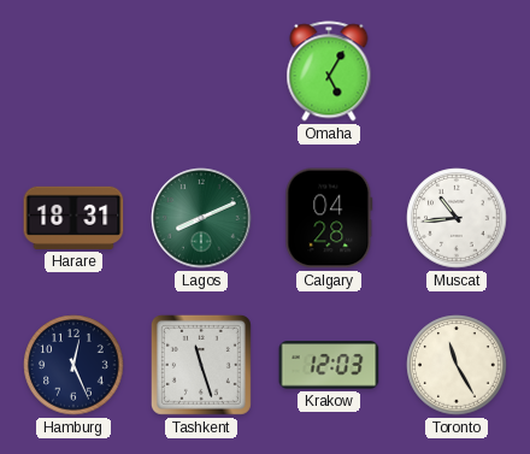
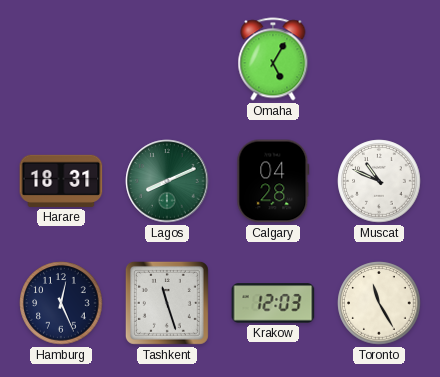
Muscat: 10:44 -> 10:49
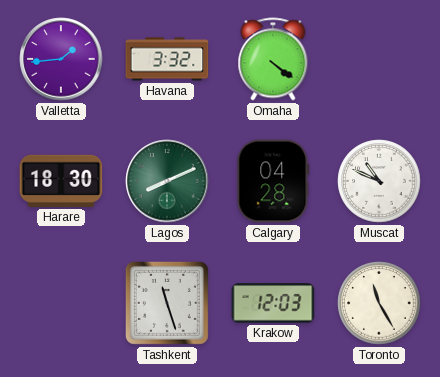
Valletta: none -> 1:44
Havana: none -> 3:32
Omaha: 5:05 -> 4:21
Harare: 18:31 -> 18:30
Hamburg: 12:26 -> none
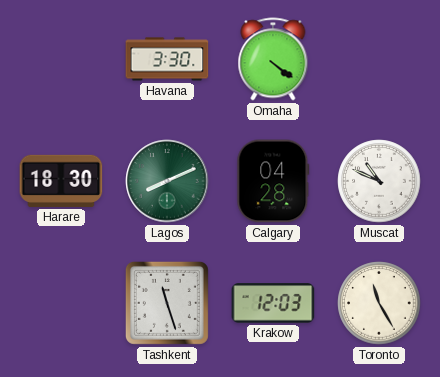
Valletta: 1:44 -> none
Havana: 3:32 -> 3:30
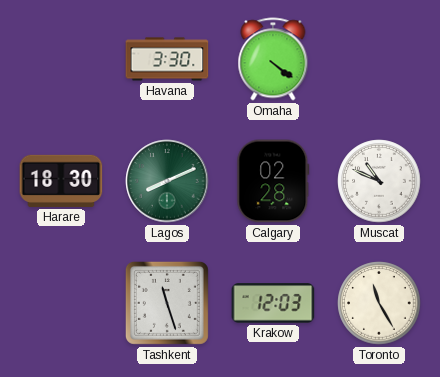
Calgary: 04:28 -> 02:28
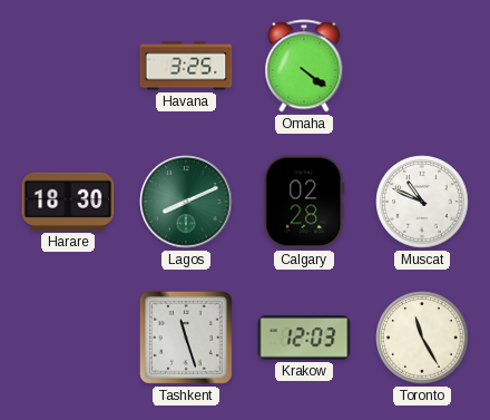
Havana: 3:30 -> 3:25
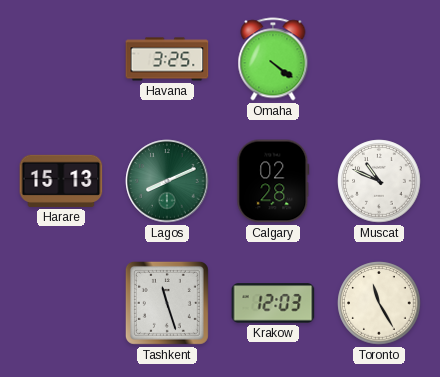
Harare: 18:30 -> 15:13
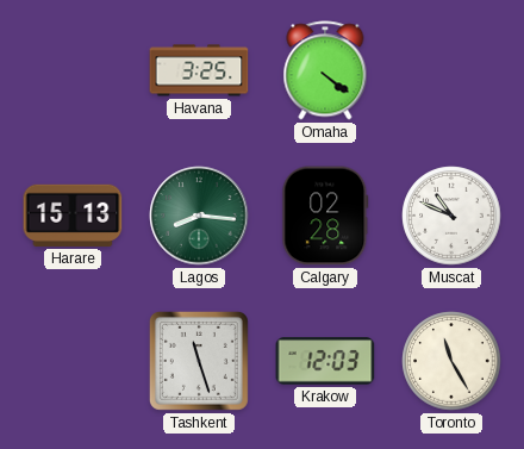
Lagos: 8:11 -> 8:16
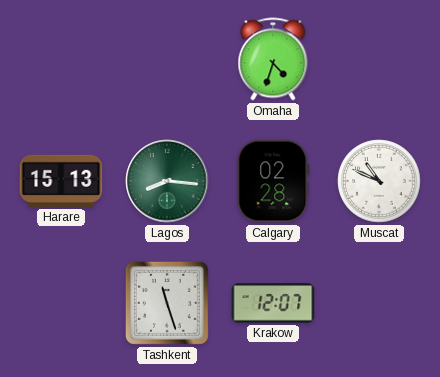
Havana: 3:25 -> none
Omaha: 4:21 -> 4:33
Krakow: 12:03 -> 12:07
Toronto: 11:25 -> none
